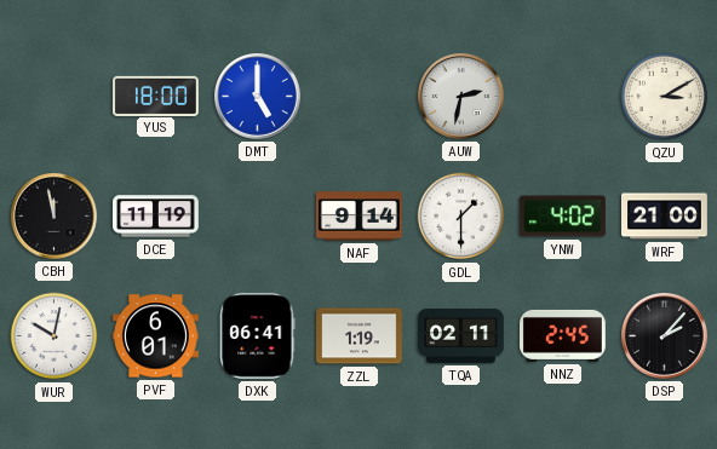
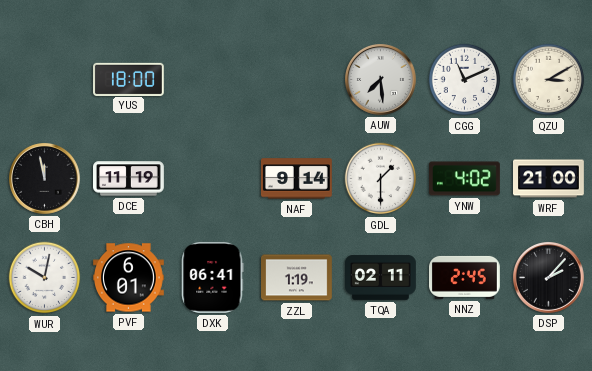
DMT: 5:00 -> none
AUW: 2:32 -> 7:29
CGG: none -> 11:11
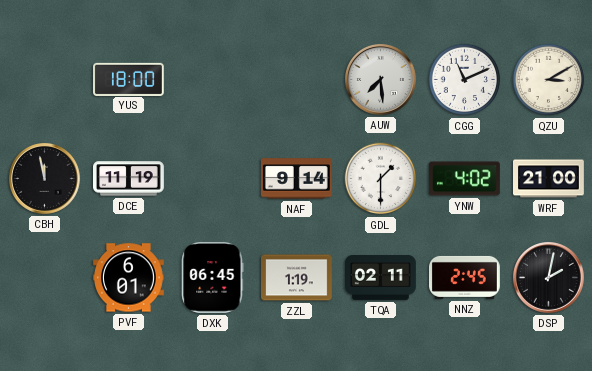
WUR: 10:02 -> none
DXK: 06:41 -> 06:45
DSP: 2:07 -> 2:02
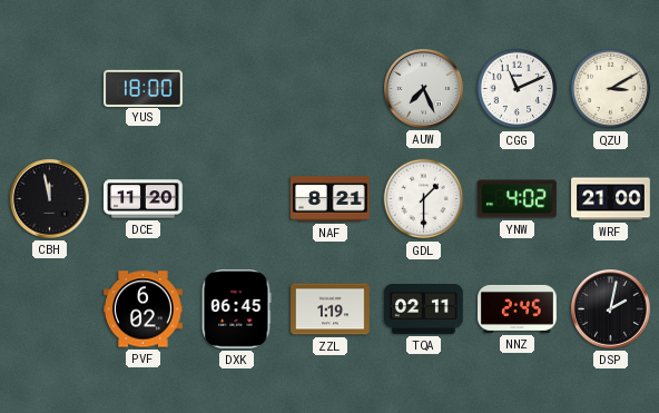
AUW: 7:29 -> 7:26
DCE: 11:19 -> 11:20
NAF: 9:14 -> 8:21
PVF: 6:01 -> 6:02
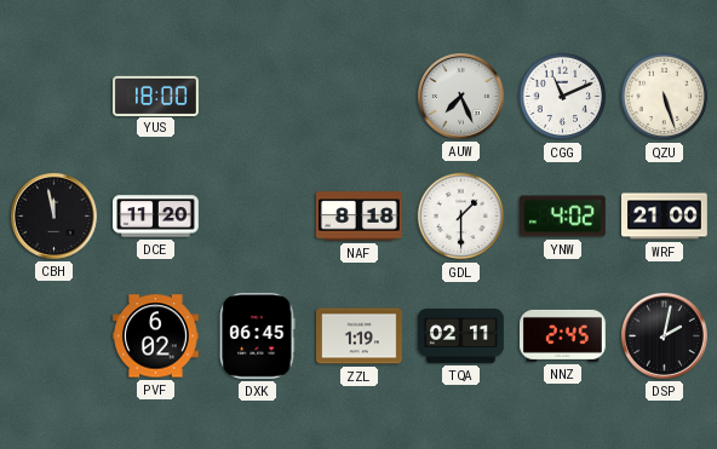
QZU: 3:10 -> 5:27
NAF: 8:21 -> 8:18
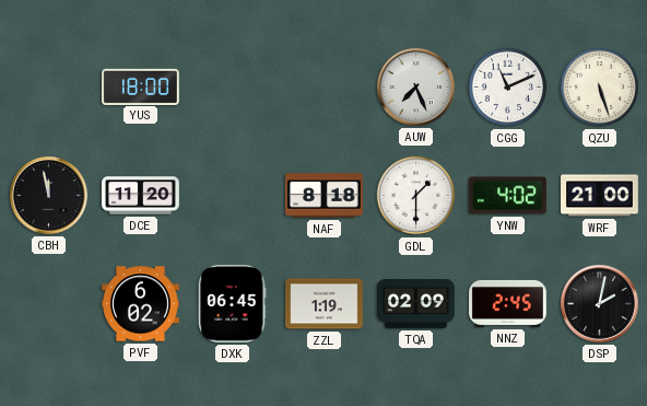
TQA: 02:11 -> 02:09
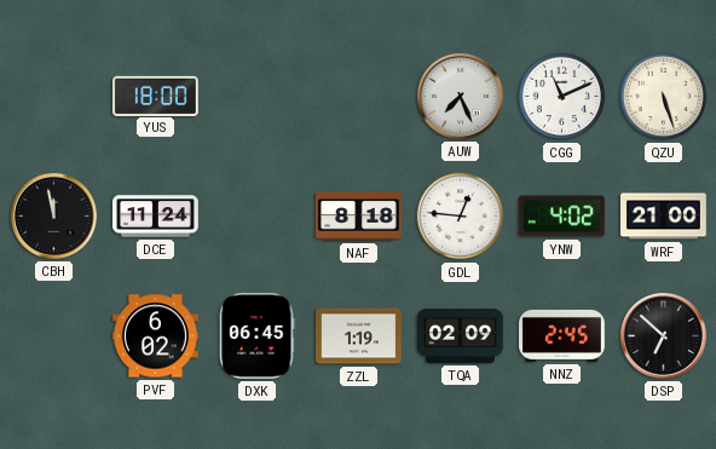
DCE: 11:20 -> 11:24
GDL: 1:30 -> 12:46
DSP: 2:02 -> 6:52
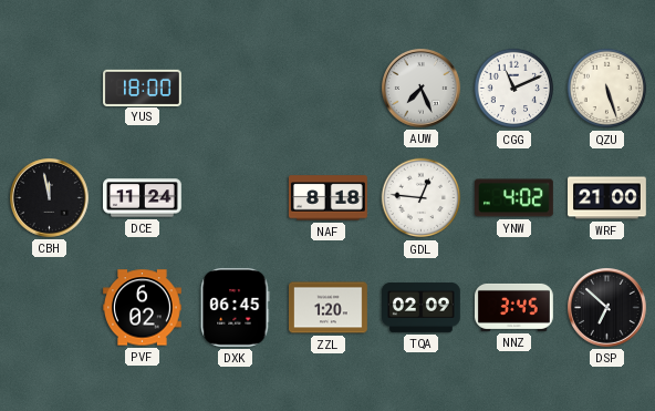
ZZL: 1:19 -> 1:20
NNZ: 2:45 -> 3:45
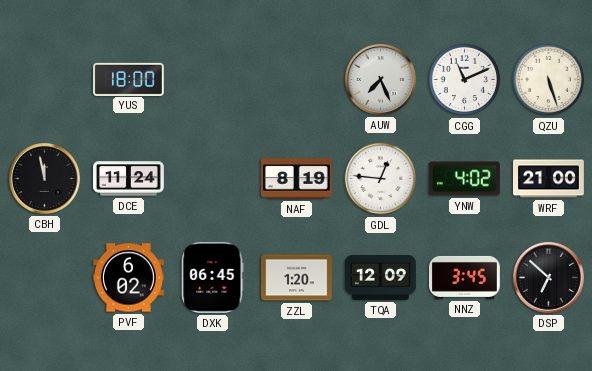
NAF: 8:18 -> 8:19
TQA: 02:09 -> 12:09
